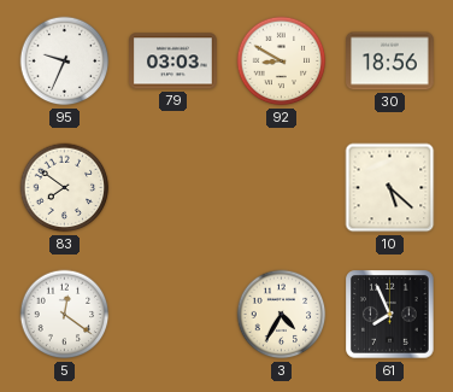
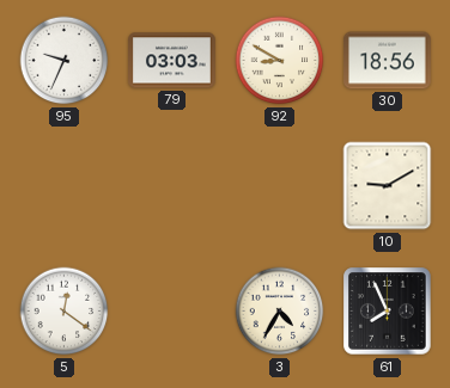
83: 7:51 -> none
10: 5:22 -> 9:10
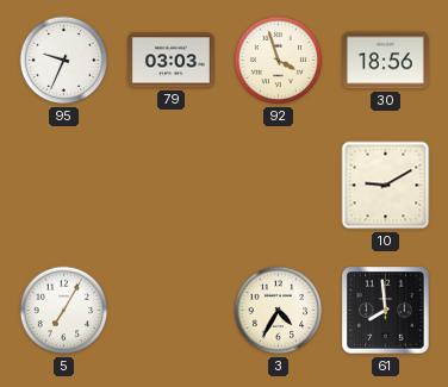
92: 8:50 -> 3:57
5: 12:21 -> 7:05
61: 7:56 -> 7:59
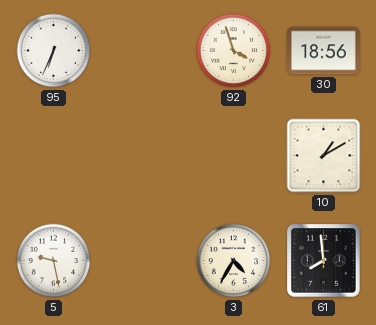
95: 9:34 -> 6:34
79: 03:03 -> none
10: 9:10 -> 1:10
5: 7:05 -> 9:28
